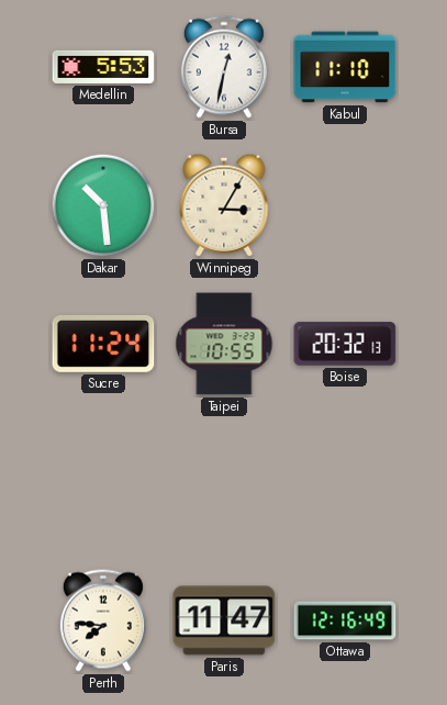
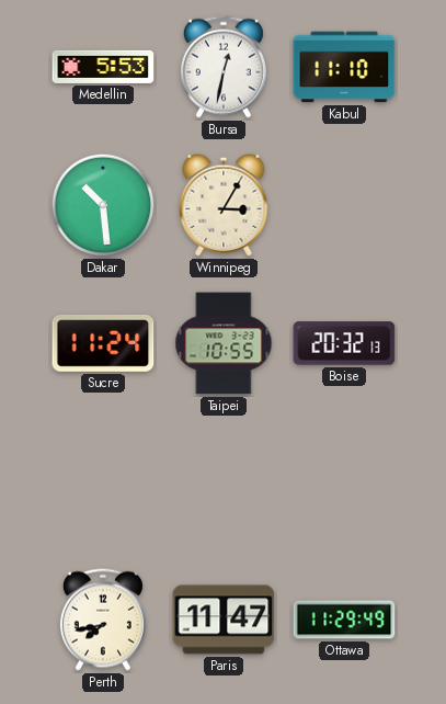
Perth: 7:46 -> 7:43
Ottawa: 12:16 -> 11:29
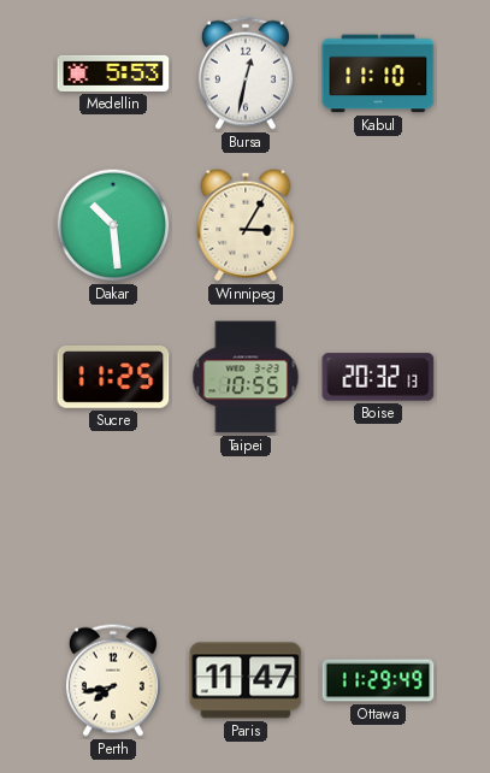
Sucre: 11:24 -> 11:25
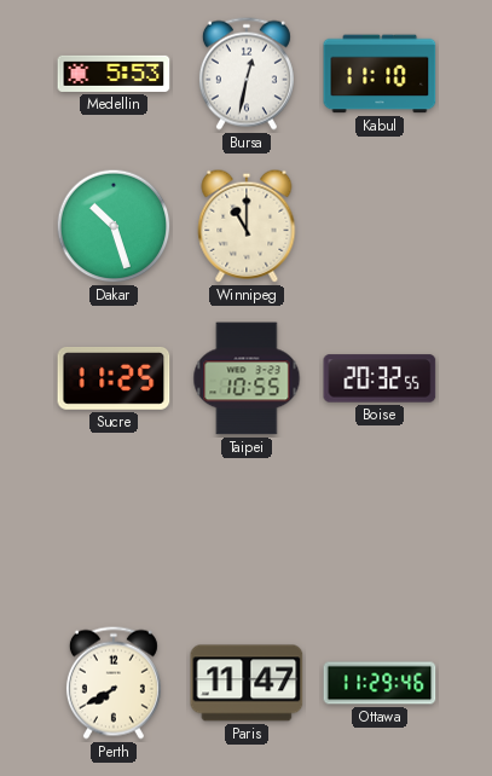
Dakar: 10:29 -> 10:27
Winnipeg: 3:05 -> 11:00
Boise: 20:32:13 -> 20:32:55
Perth: 7:43 -> 7:40
Ottawa: 11:29:49 -> 11:29:46
